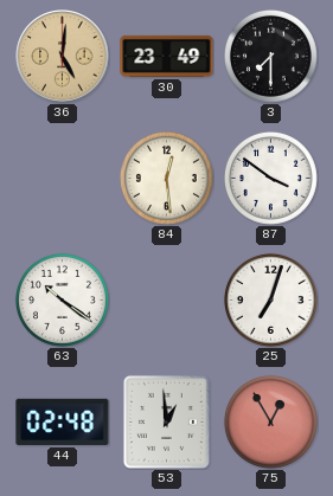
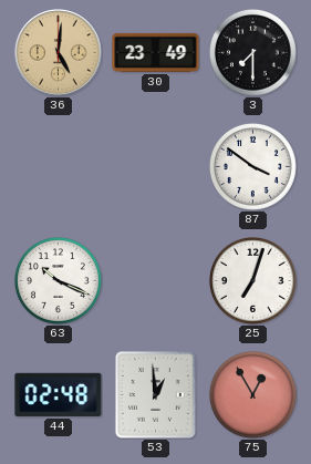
84: 12:29 -> none
63: 10:21 -> 10:19
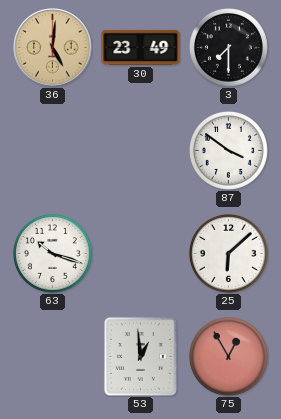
63: 10:19 -> 10:18
25: 7:03 -> 6:08
44: 02:48 -> none
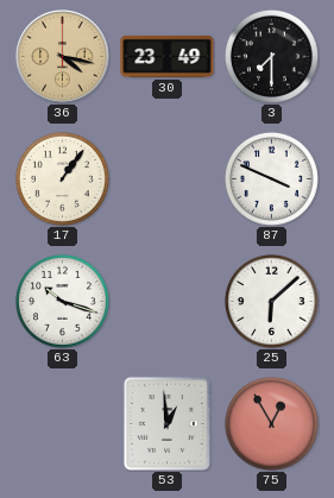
36: 5:01 -> 4:17
17: none -> 1:06
87: 3:51 -> 3:49
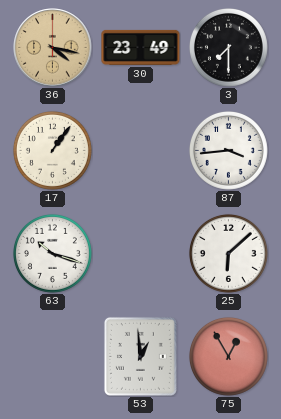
87: 3:49 -> 3:44
